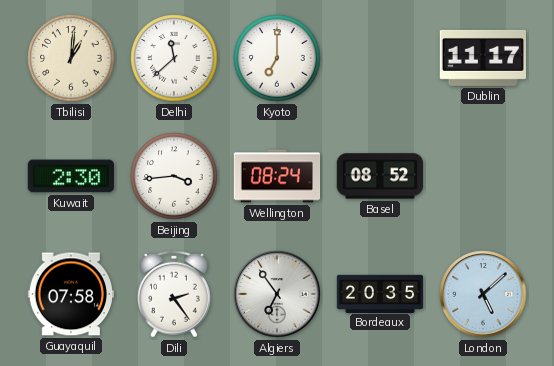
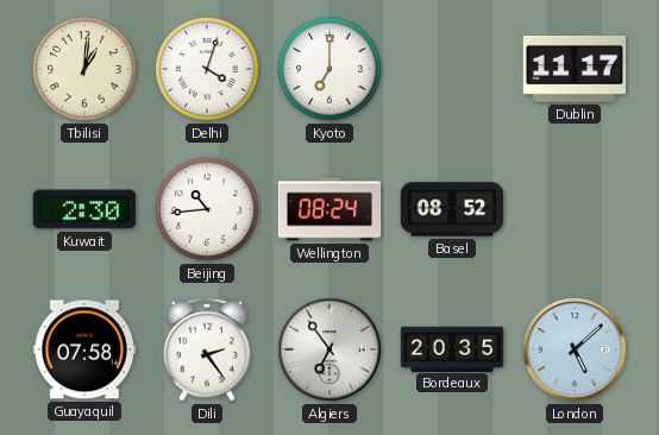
Delhi: 11:38 -> 4:03
Beijing: 3:44 -> 10:44
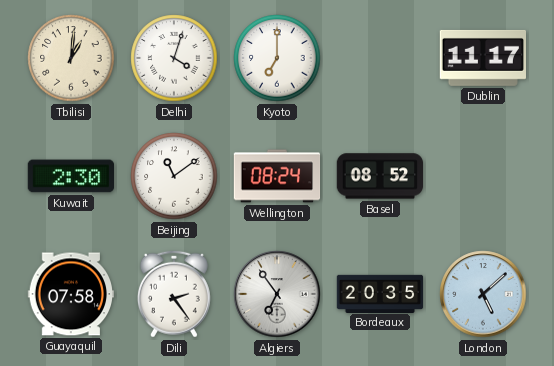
Beijing: 10:44 -> 11:09
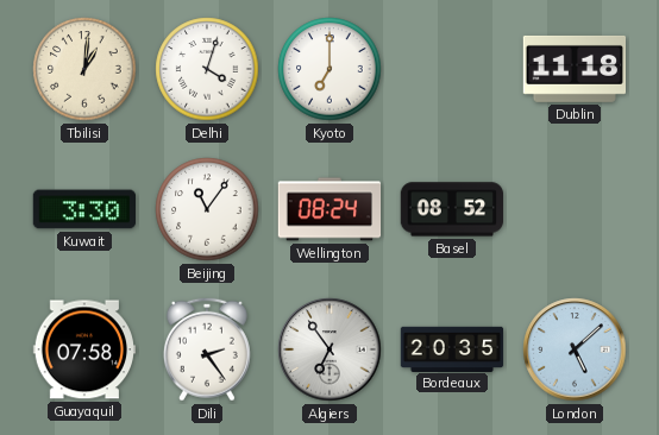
Dublin: 11:17 -> 11:18
Kuwait: 2:30 -> 3:30
Beijing: 11:09 -> 11:06
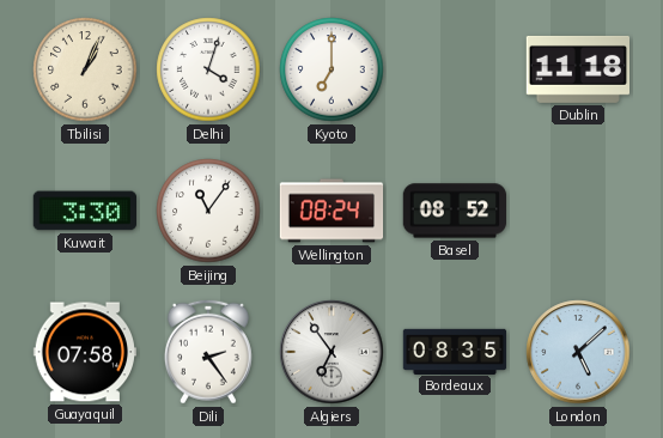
Tbilisi: 1:01 -> 1:04
Bordeaux: 20:35 -> 08:35
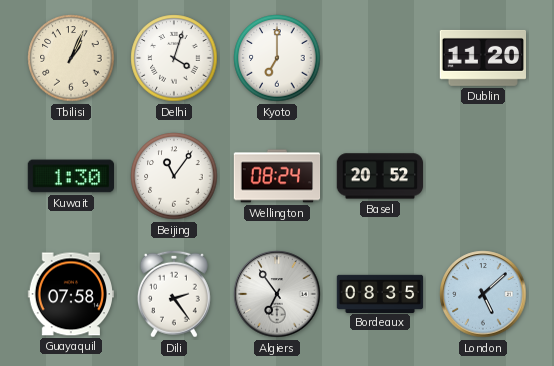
Dublin: 11:18 -> 11:20
Kuwait: 3:30 -> 1:30
Basel: 08:52 -> 20:52
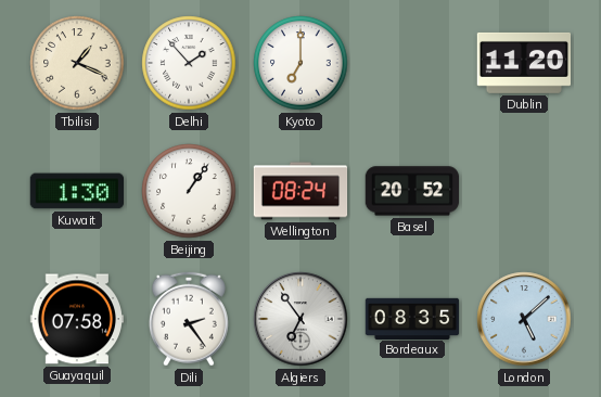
Tbilisi: 1:04 -> 1:19
Delhi: 4:03 -> 1:53
Beijing: 11:06 -> 1:06
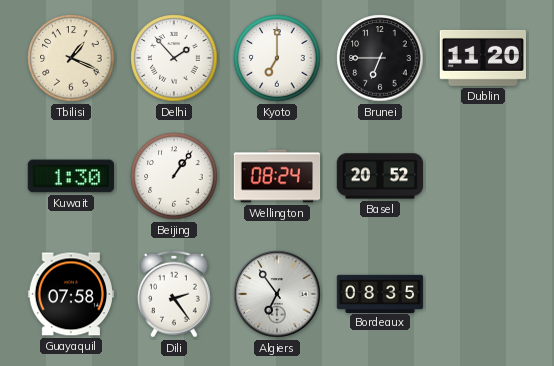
Brunei: none -> 6:45
London: 5:08 -> none
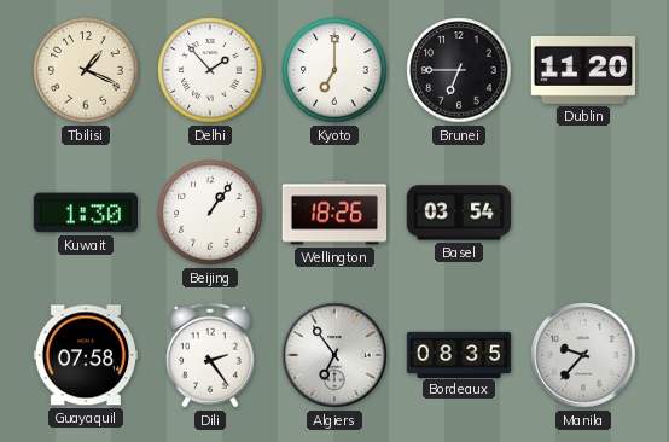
Wellington: 08:24 -> 18:26
Basel: 20:52 -> 03:54
Manila: none -> 9:37
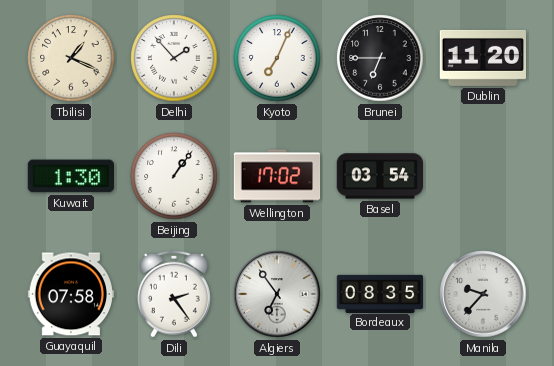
Kyoto: 7:00 -> 7:04
Wellington: 18:26 -> 17:02
